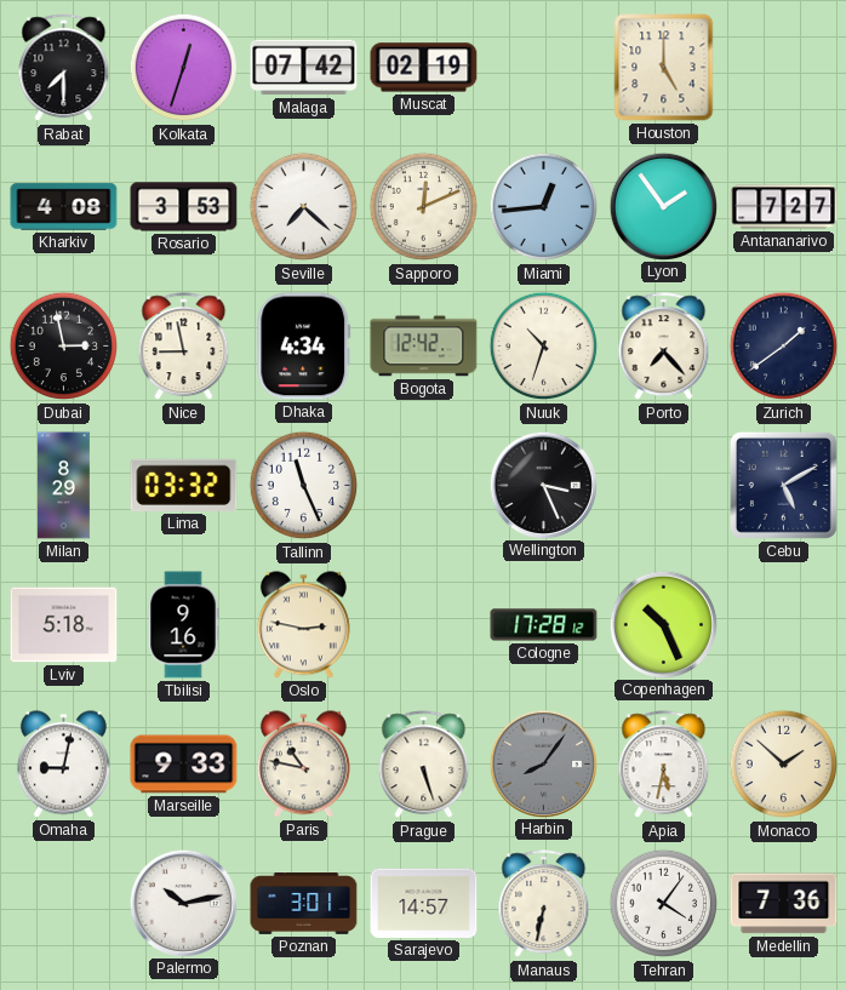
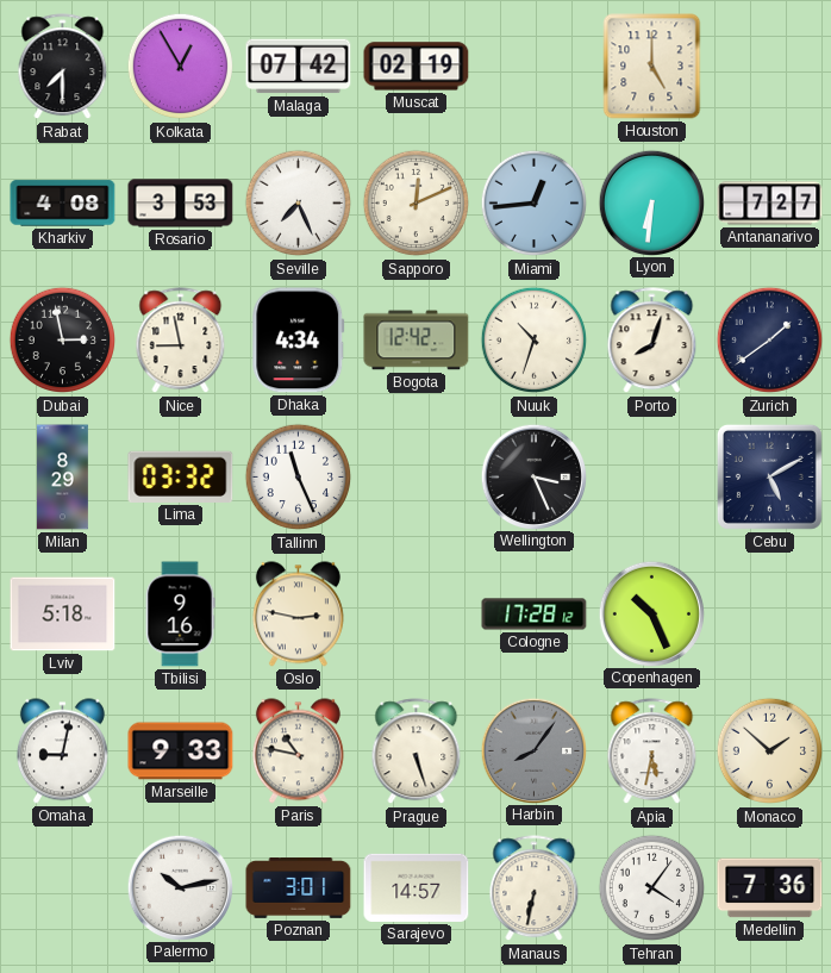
Kolkata: 12:33 -> 12:55
Seville: 7:22 -> 7:26
Lyon: 1:54 -> 6:31
Porto: 7:23 -> 8:03
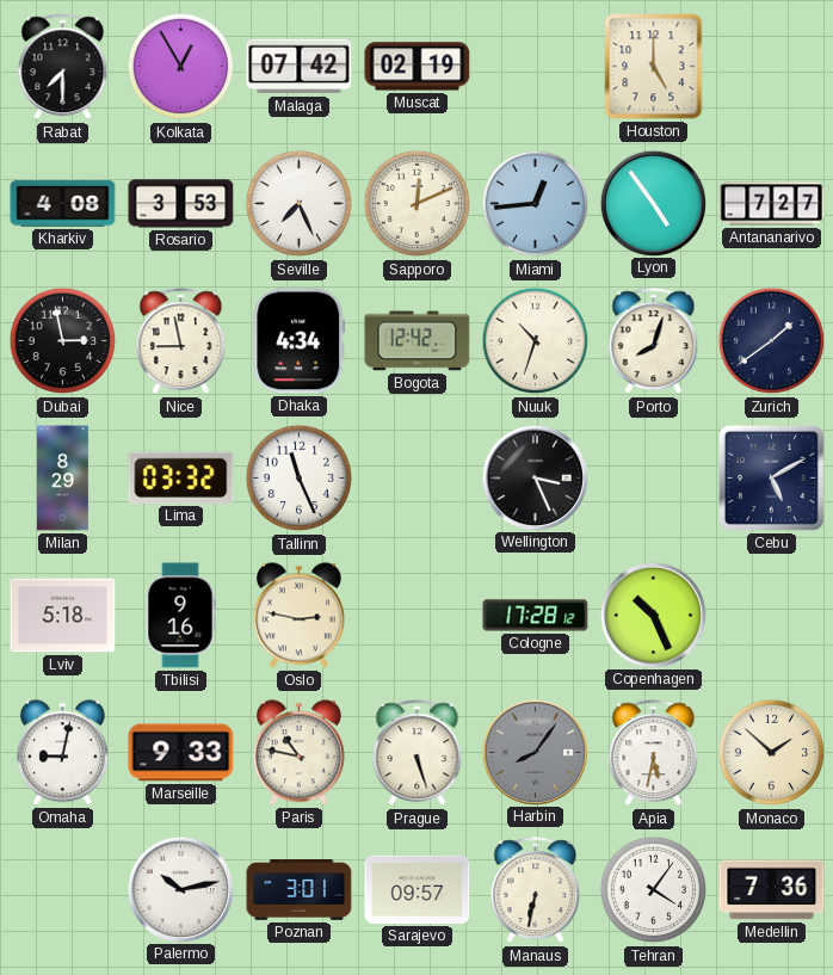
Lyon: 6:31 -> 4:54
Sarajevo: 14:57 -> 09:57
